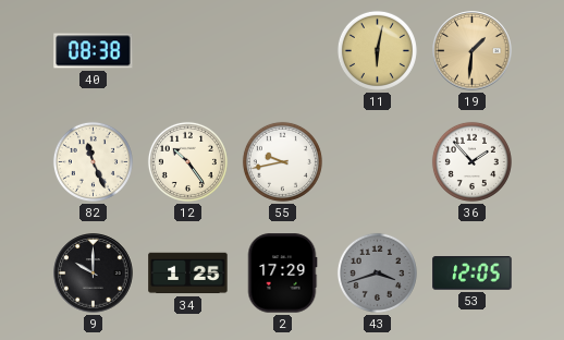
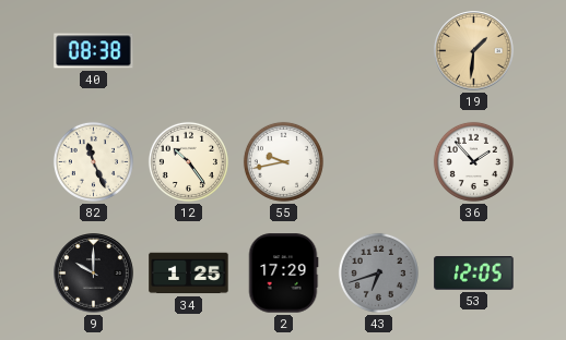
11: 6:02 -> none
43: 3:42 -> 6:42
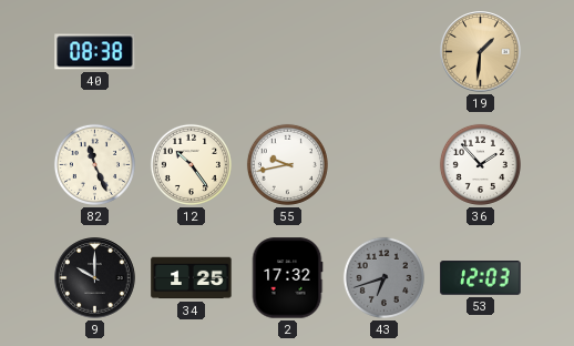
2: 17:29 -> 17:32
53: 12:05 -> 12:03
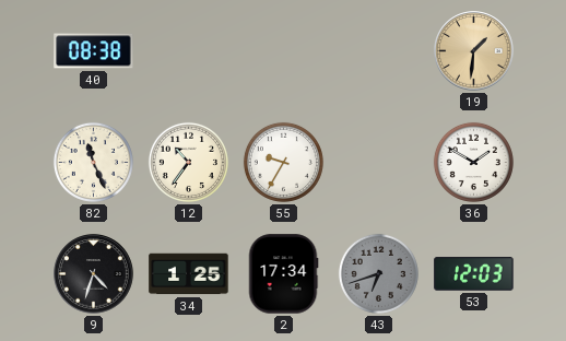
12: 10:24 -> 10:36
55: 9:43 -> 9:35
36: 1:53 -> 1:50
9: 10:00 -> 4:33
2: 17:32 -> 17:34
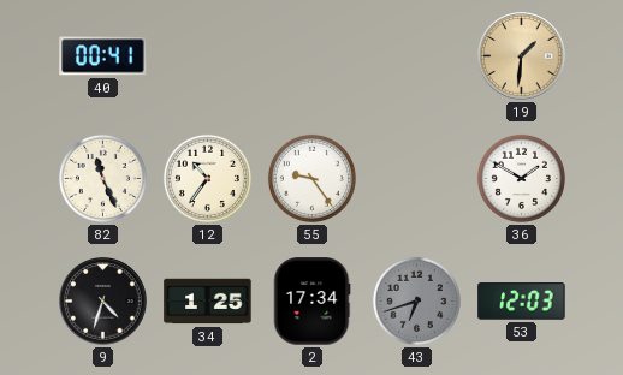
40: 08:38 -> 00:41
55: 9:35 -> 9:24
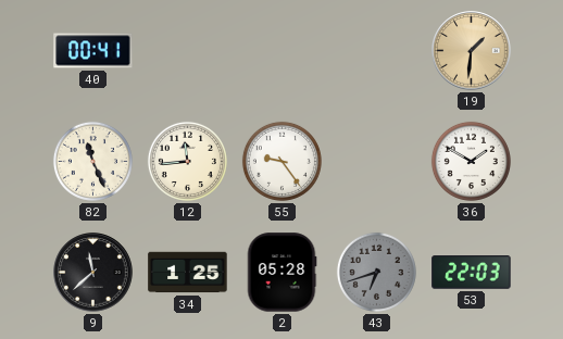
12: 10:36 -> 11:44
9: 4:33 -> 11:38
2: 17:34 -> 05:28
53: 12:03 -> 22:03
